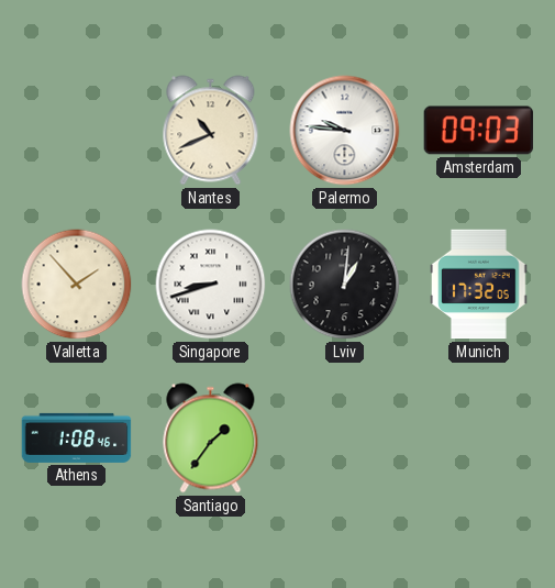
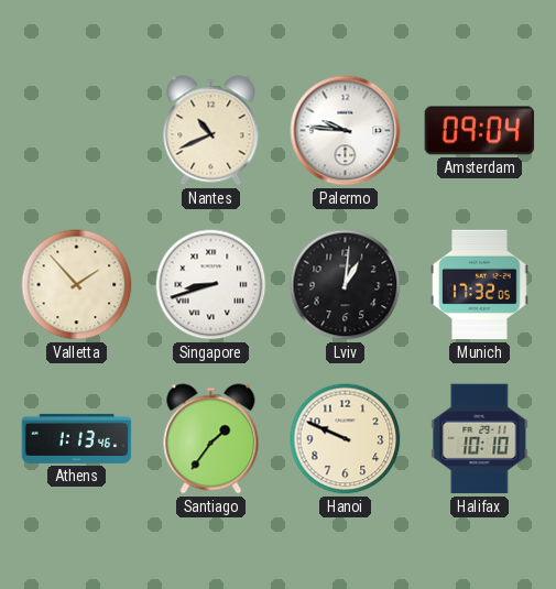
Amsterdam: 09:03 -> 09:04
Athens: 1:08 -> 1:13
Hanoi: none -> 9:49
Halifax: none -> 10:10
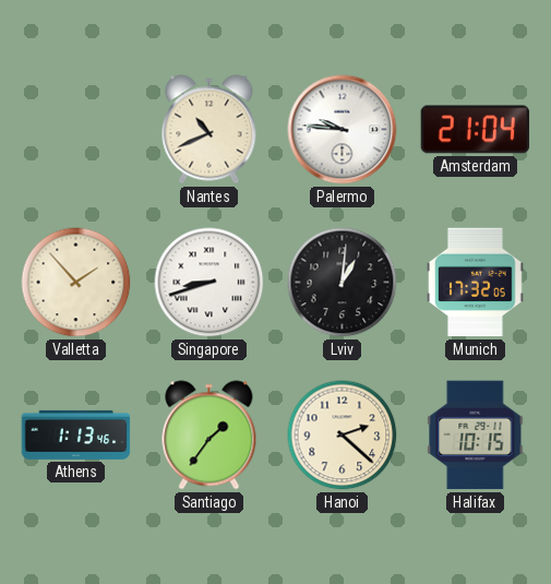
Amsterdam: 09:04 -> 21:04
Hanoi: 9:49 -> 2:22
Halifax: 10:10 -> 10:15
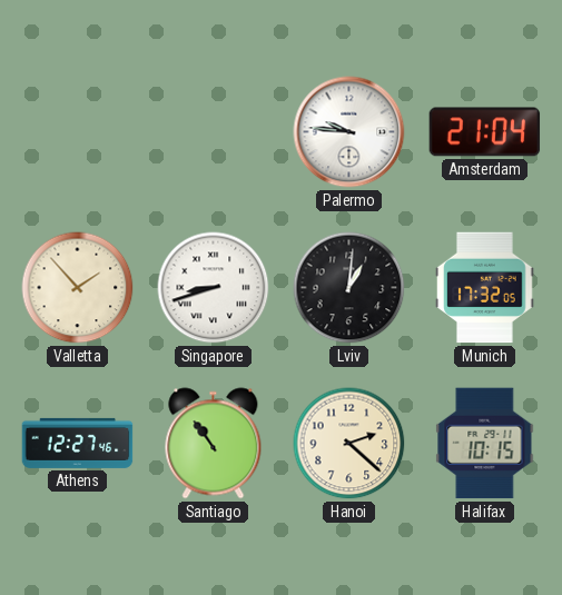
Nantes: 10:41 -> none
Athens: 1:13 -> 12:27
Santiago: 1:36 -> 10:54
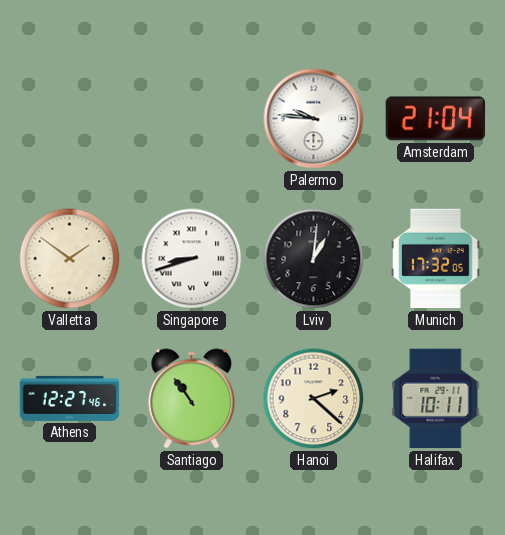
Valletta: 1:53 -> 1:51
Halifax: 10:15 -> 10:11
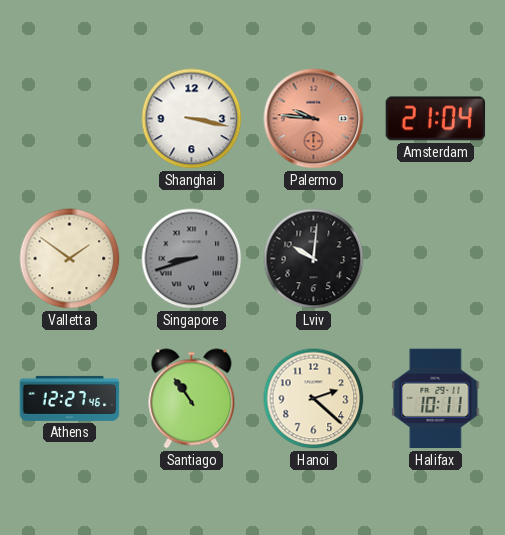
Shanghai: none -> 3:17
Palermo dial: white -> salmon
Singapore dial: white -> grey
Lviv: 1:01 -> 10:01
Munich: 17:32 -> none
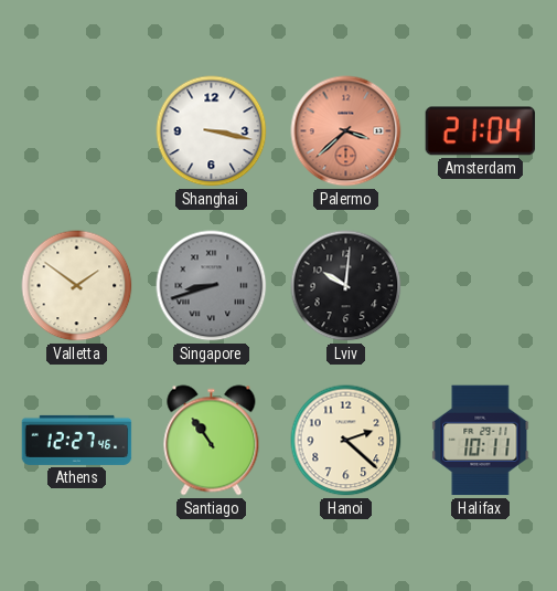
Palermo: 9:46 -> 3:38
